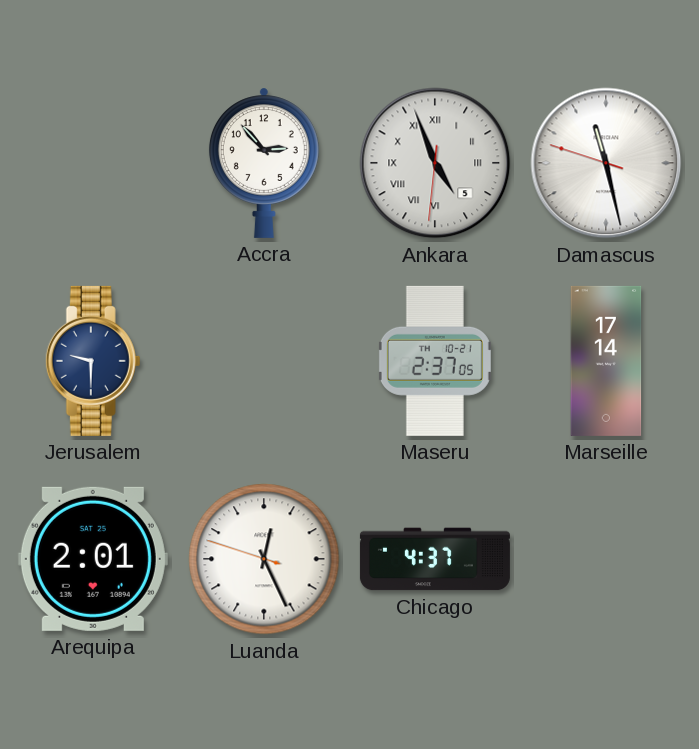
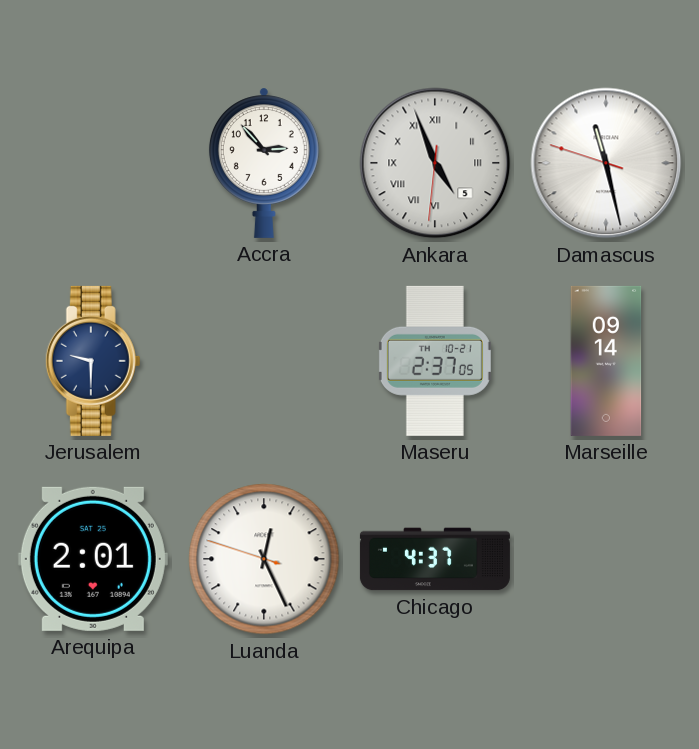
Marseille: 17:14 -> 09:14
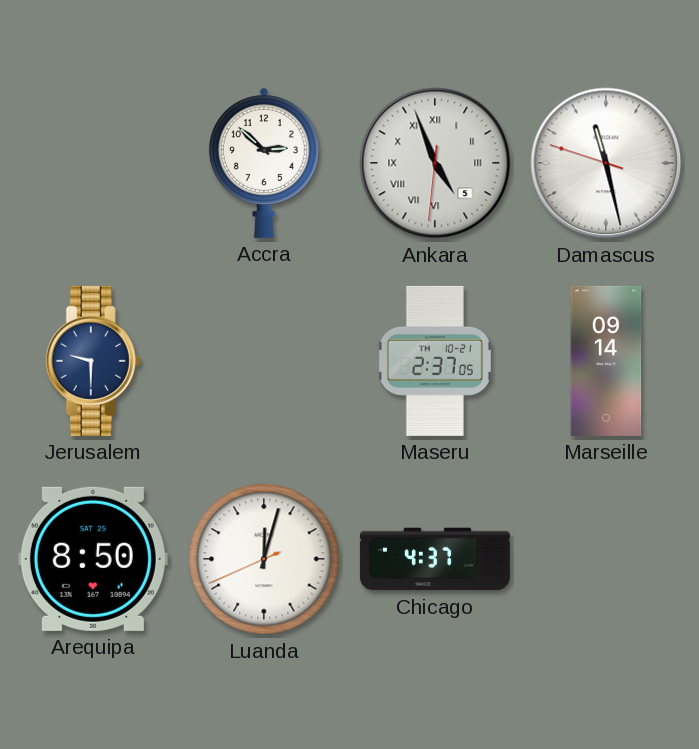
Accra: 2:53 -> 2:52
Arequipa: 2:01 -> 8:50
Luanda: 12:25 -> 12:02
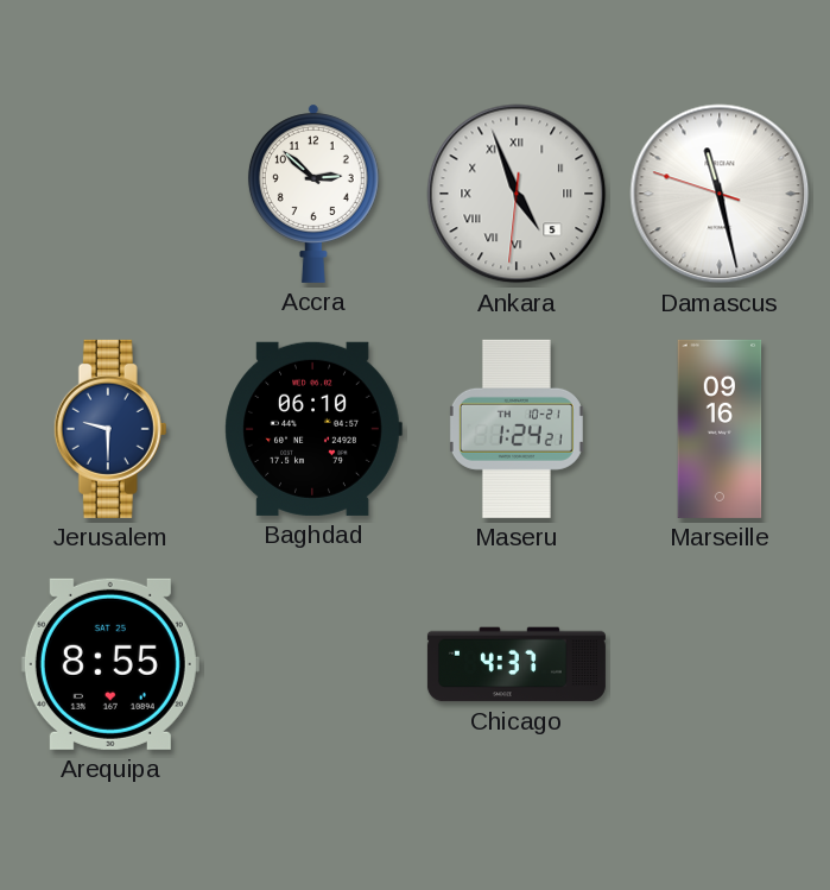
Baghdad: none -> 06:10
Maseru: 2:37 -> 1:24
Marseille: 09:14 -> 09:16
Arequipa: 8:50 -> 8:55
Luanda: 12:02 -> none
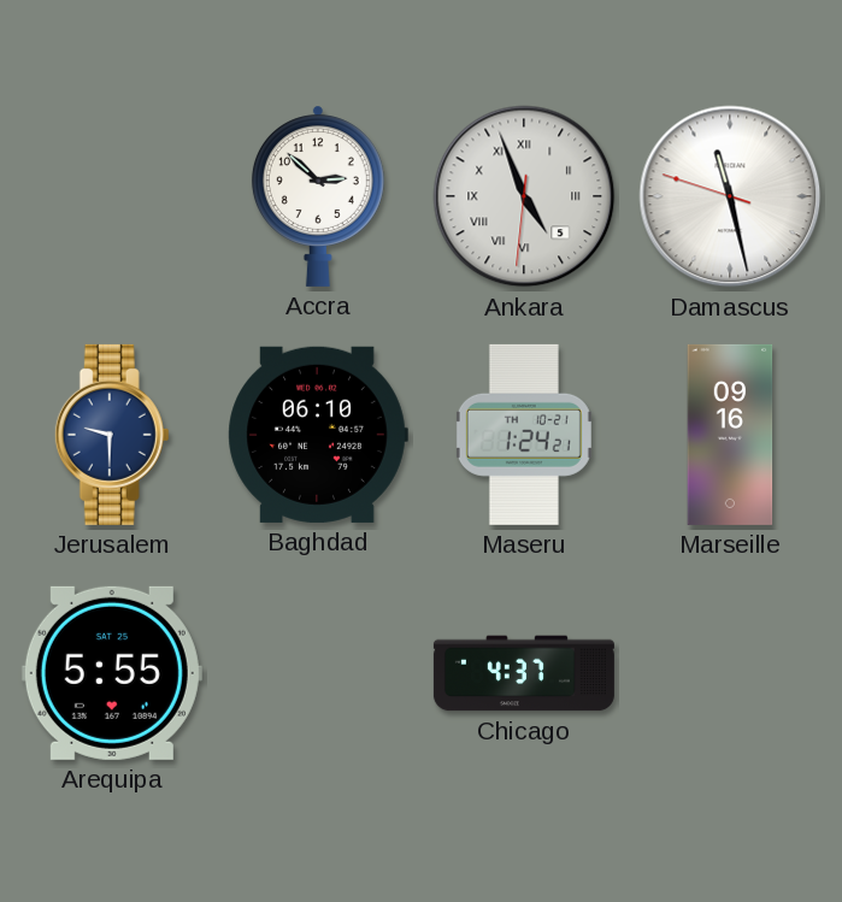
Arequipa: 8:55 -> 5:55
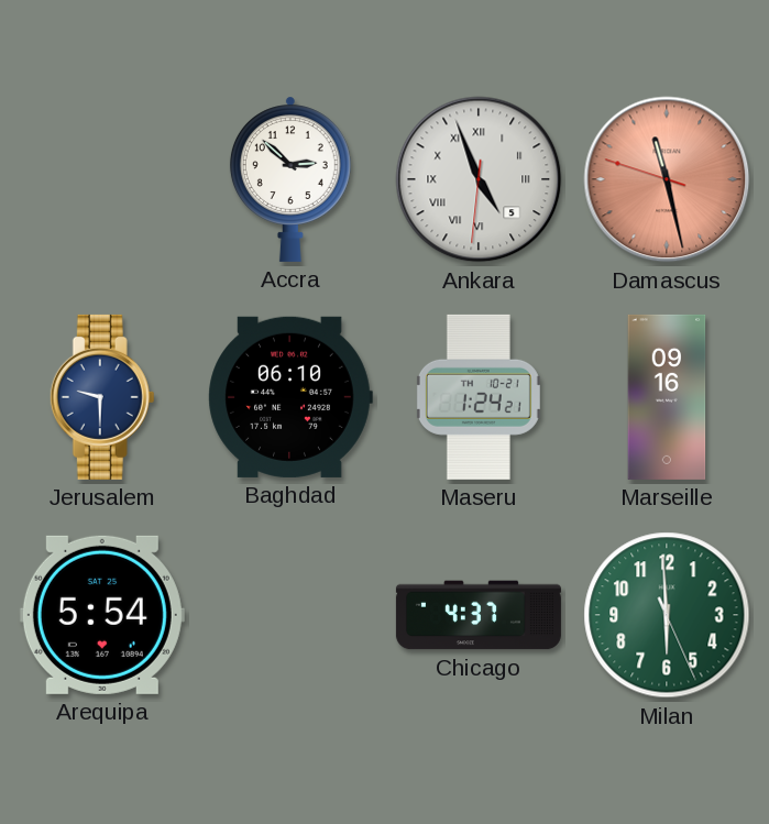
Damascus dial: white -> salmon
Arequipa: 5:55 -> 5:54
Milan: none -> 5:59
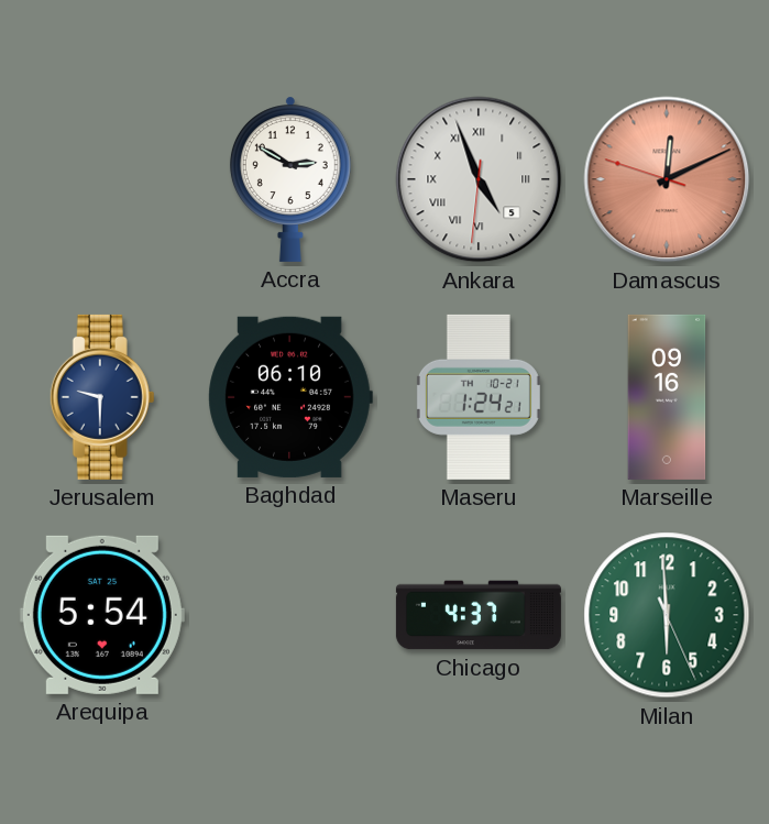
Accra: 2:52 -> 2:50
Damascus: 11:27 -> 12:10
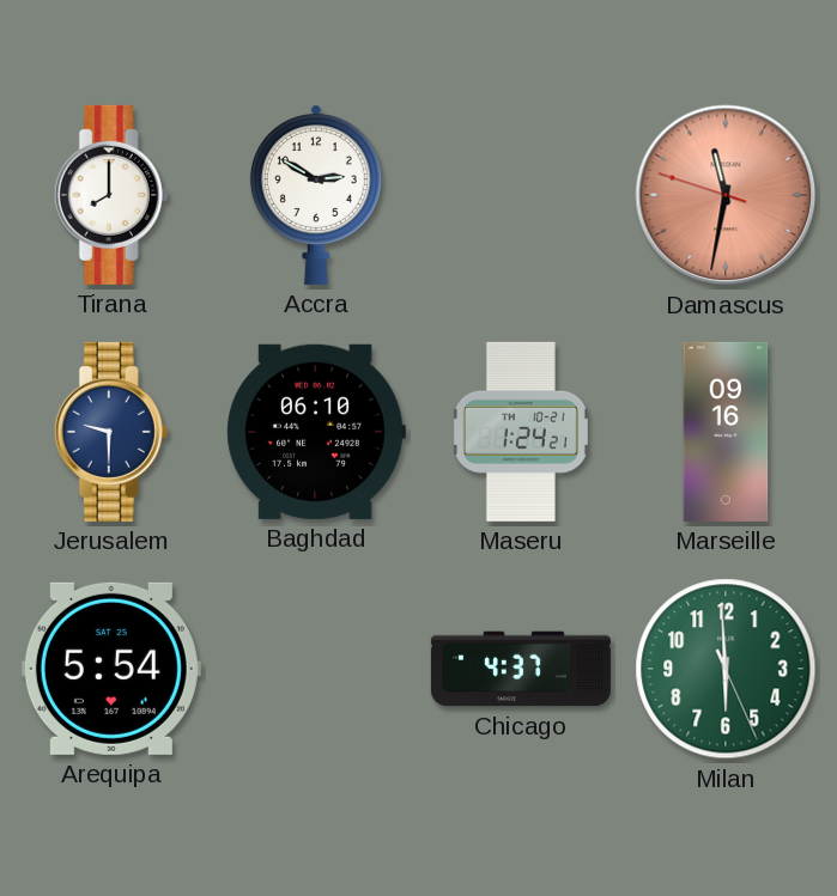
Tirana: none -> 8:00
Ankara: 4:56 -> none
Damascus: 12:10 -> 11:31
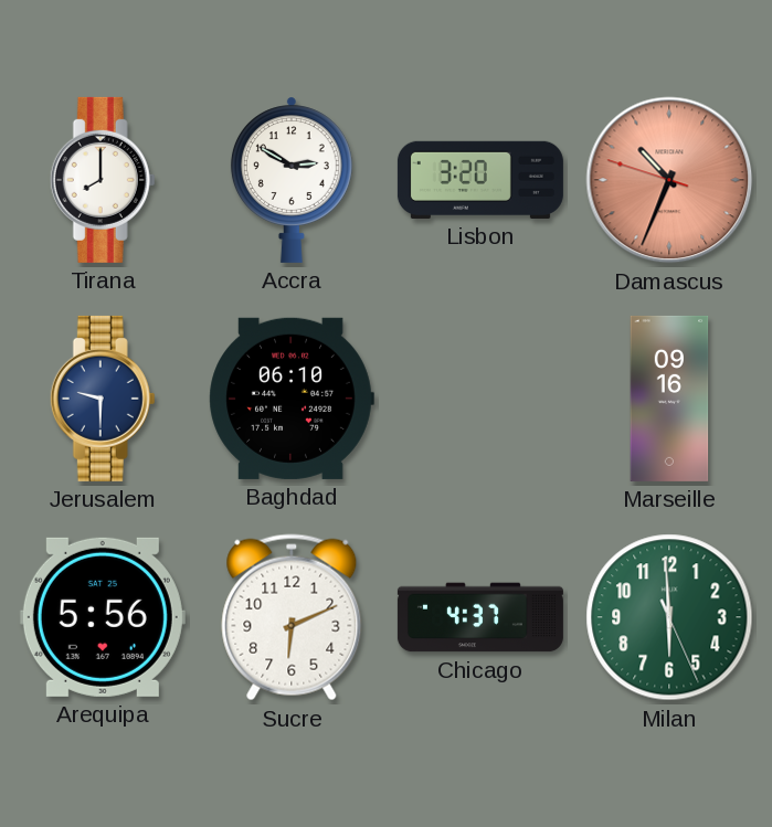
Lisbon: none -> 3:20
Damascus: 11:31 -> 10:33
Maseru: 1:24 -> none
Arequipa: 5:54 -> 5:56
Sucre: none -> 6:11
